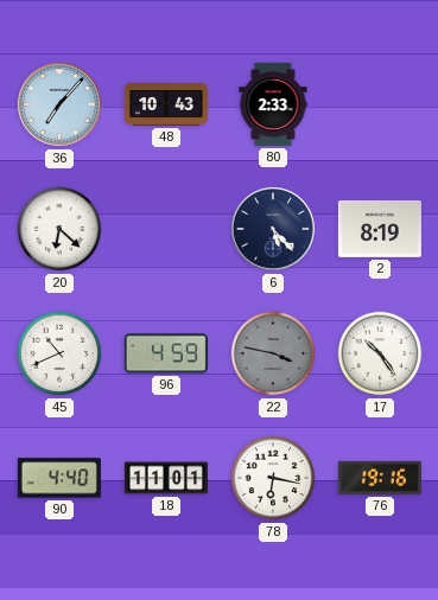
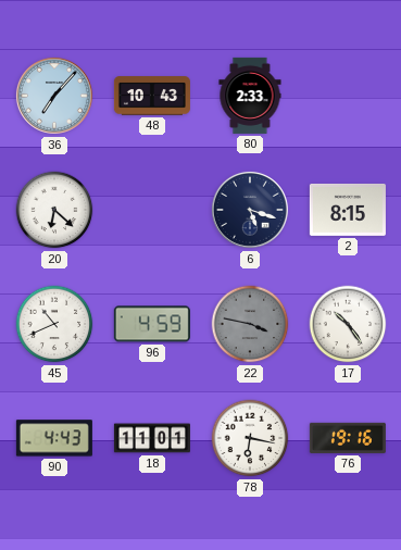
6: 5:23 -> 5:18
2: 8:19 -> 8:15
90: 4:40 -> 4:43
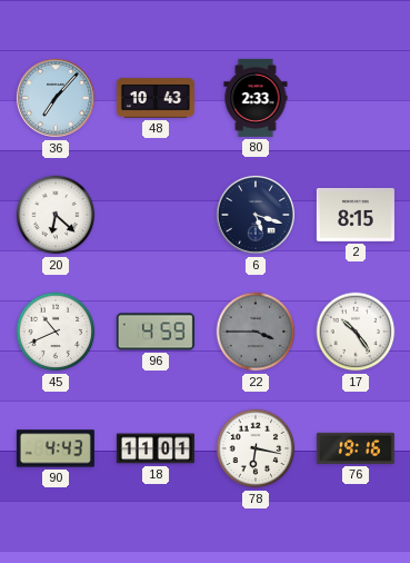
22: 3:47 -> 3:45
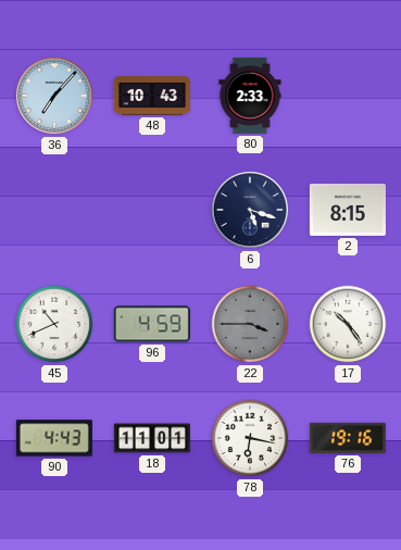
20: 6:22 -> none
